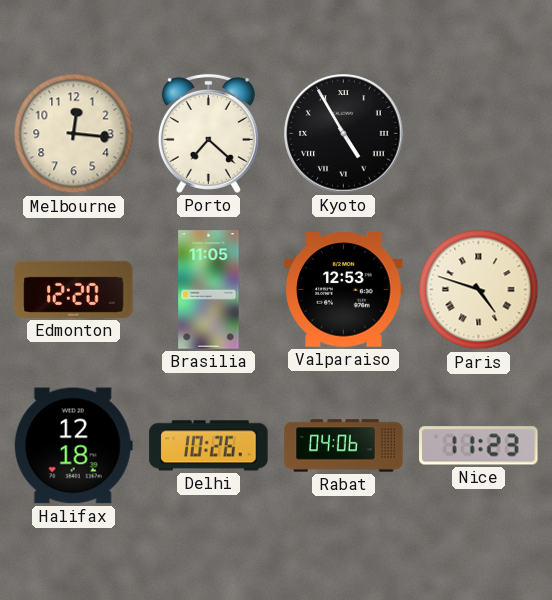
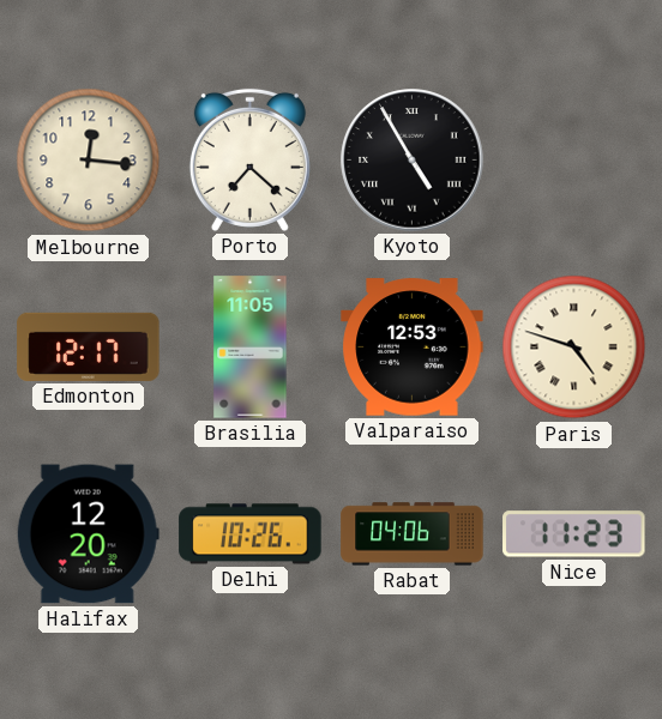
Edmonton: 12:20 -> 12:17
Halifax: 12:18 -> 12:20
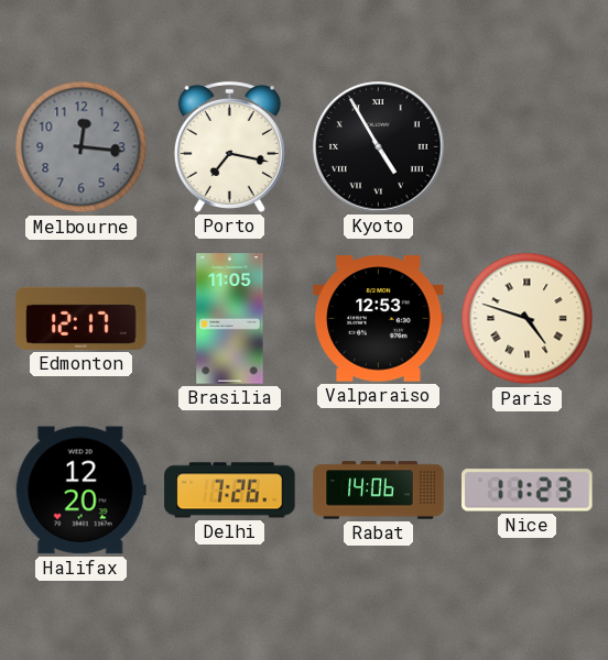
Melbourne dial: cream -> grey
Porto: 7:22 -> 7:17
Delhi: 10:26 -> 7:26
Rabat: 04:06 -> 14:06
